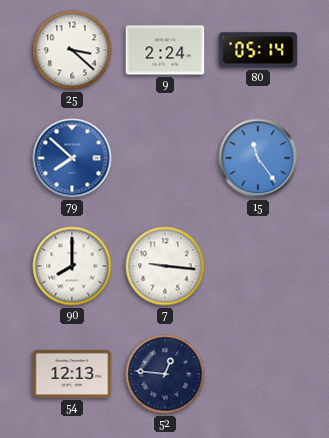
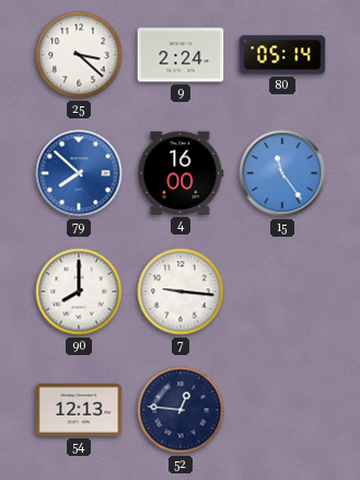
4: none -> 16:00
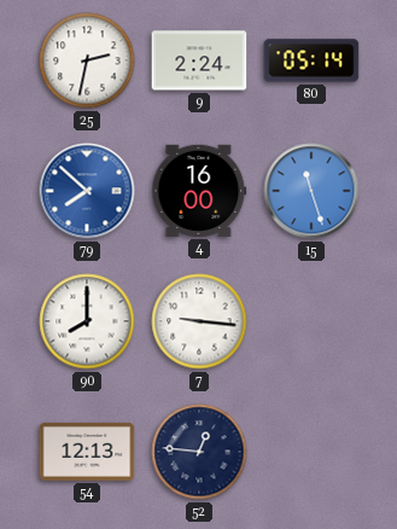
25: 3:22 -> 2:32
15: 11:24 -> 11:27
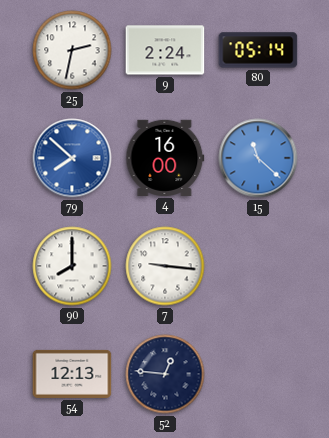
15: 11:27 -> 11:22
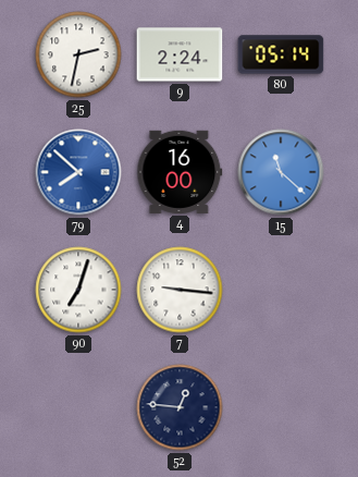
90: 8:00 -> 7:03
54: 12:13 -> none
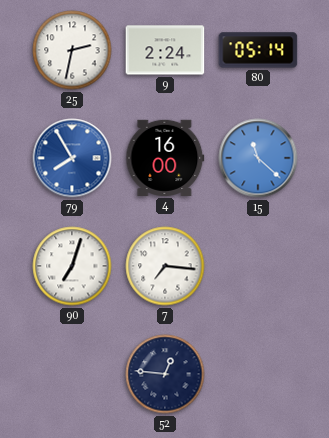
79: 7:52 -> 7:55
7: 9:16 -> 7:16
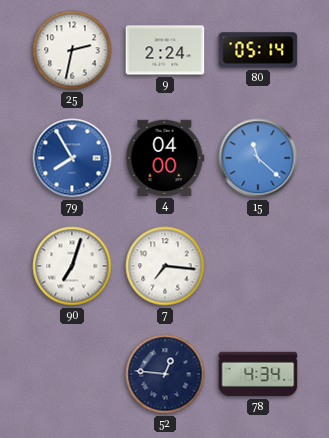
4: 16:00 -> 04:00
78: none -> 4:34
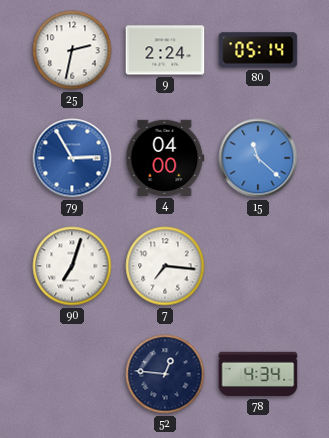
79: 7:55 -> 2:55
